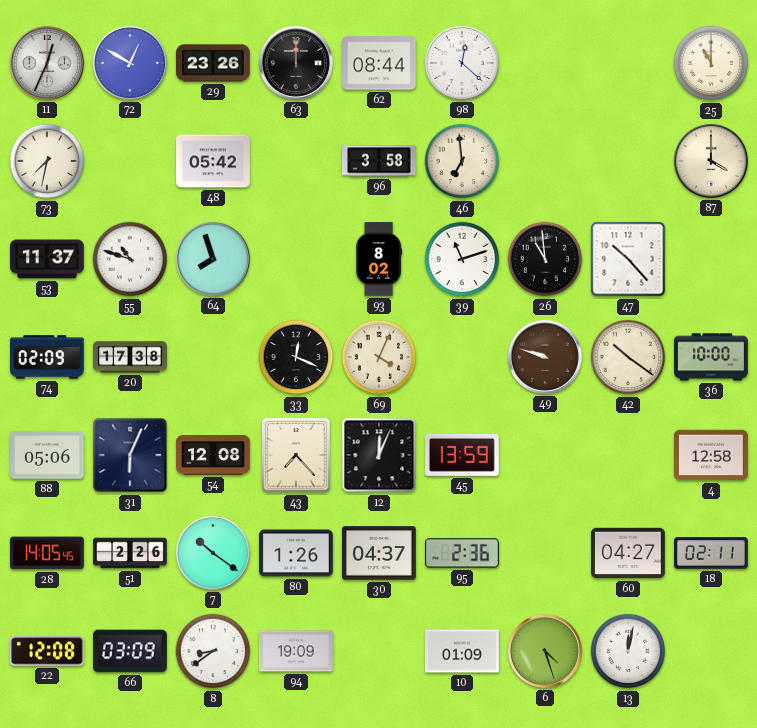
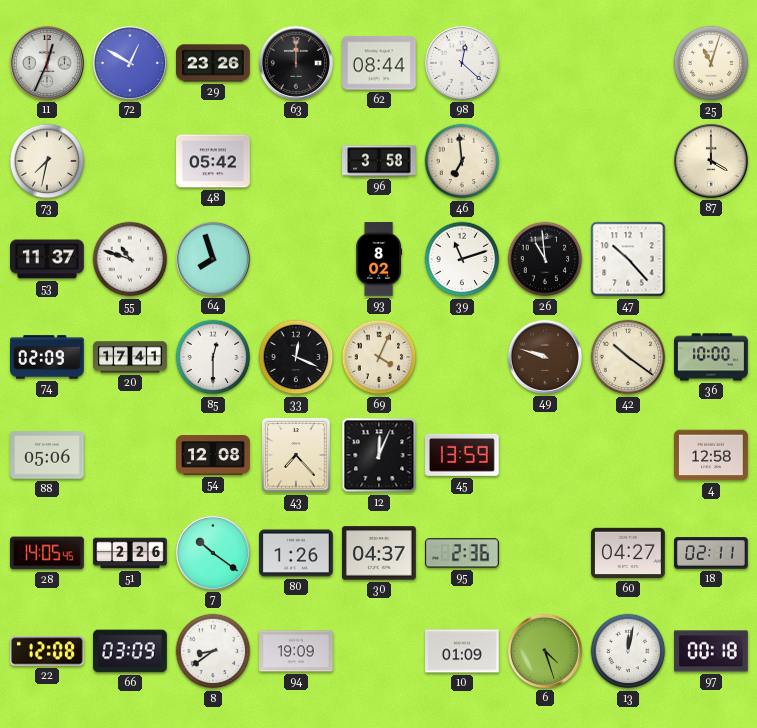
25: 11:00 -> 11:03
20: 17:38 -> 17:41
85: none -> 12:30
31: 6:04 -> none
97: none -> 00:18
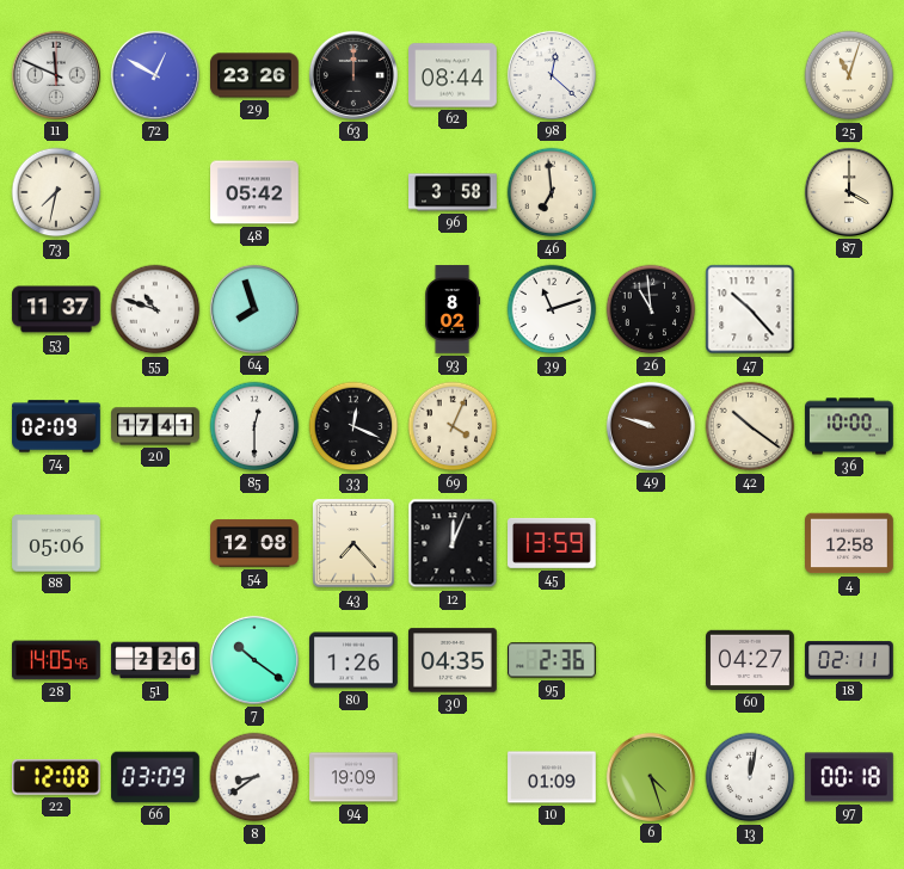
11: 12:34 -> 11:49
30: 04:37 -> 04:35
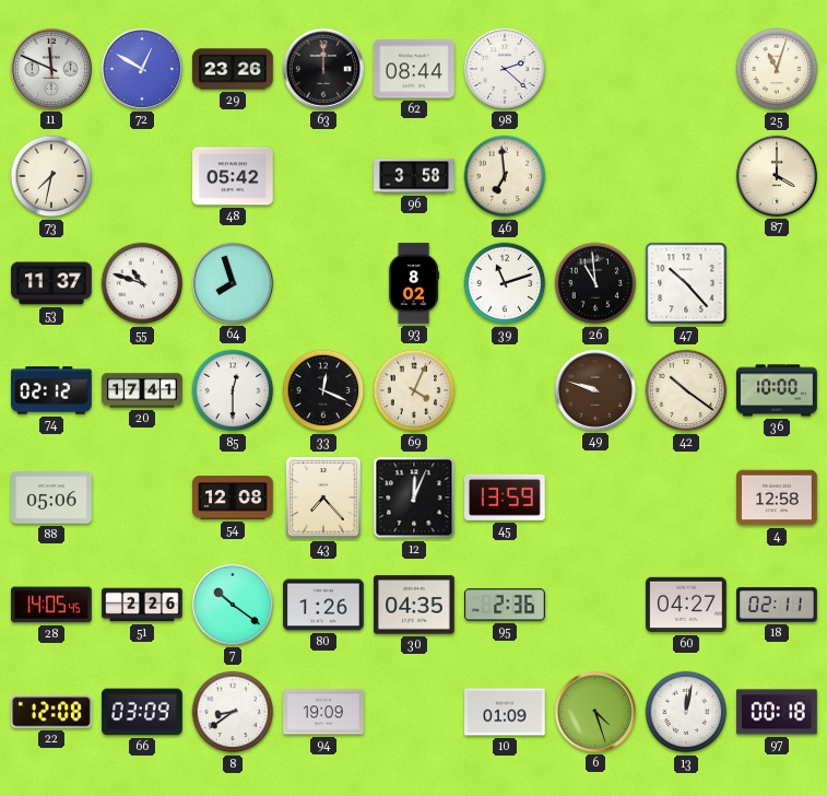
98: 12:22 -> 2:22
74: 02:09 -> 02:12
